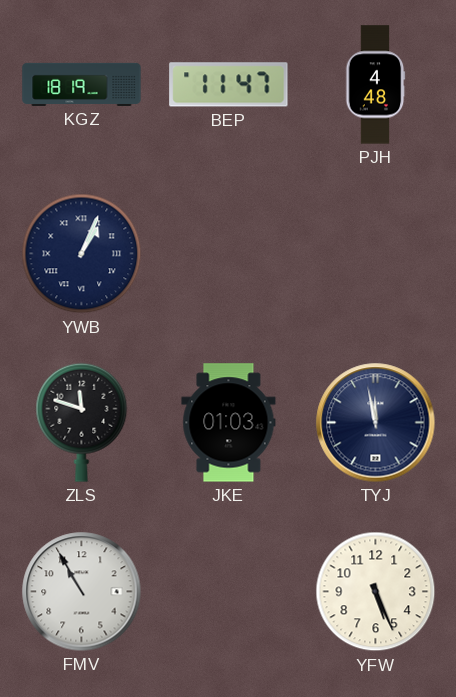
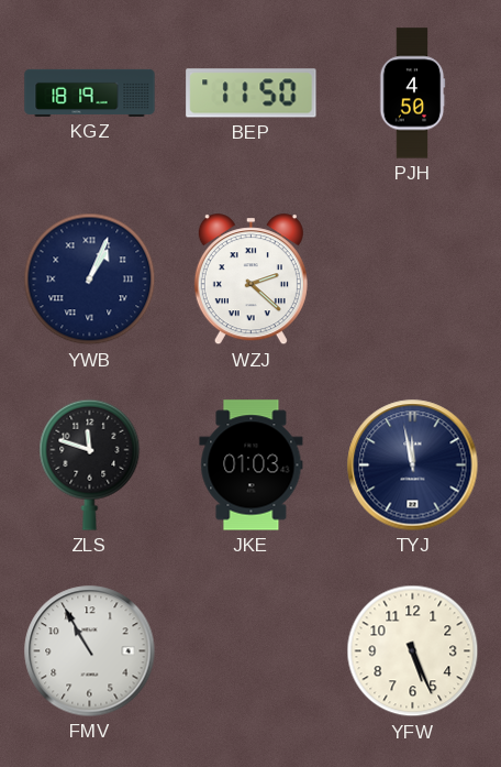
BEP: 11:47 -> 11:50
PJH: 4:48 -> 4:50
WZJ: none -> 2:22
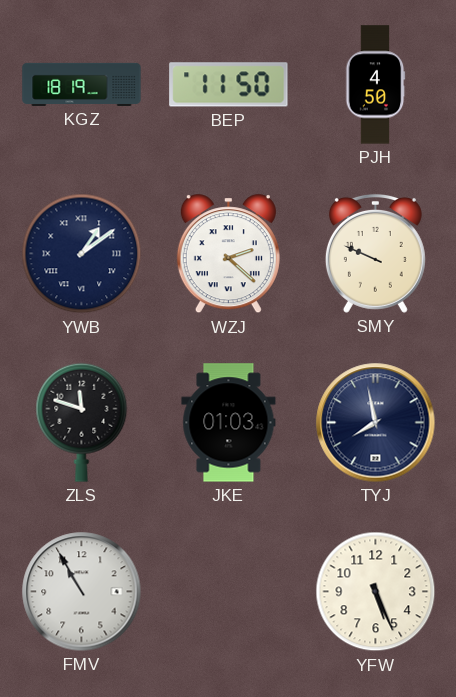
YWB: 1:04 -> 1:09
SMY: none -> 9:49
TYJ: 11:58 -> 7:58
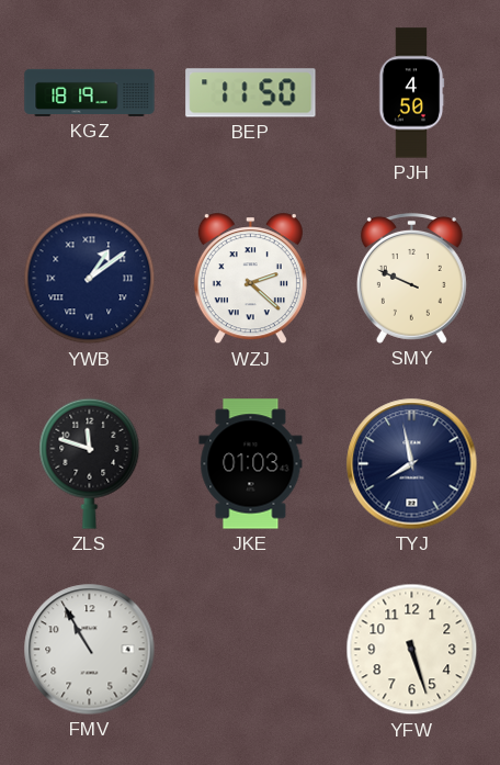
YFW: 5:26 -> 5:27
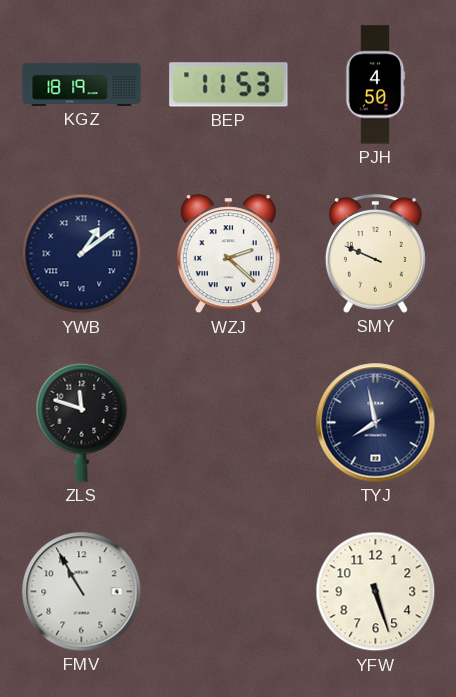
BEP: 11:50 -> 11:53
JKE: 01:03 -> none
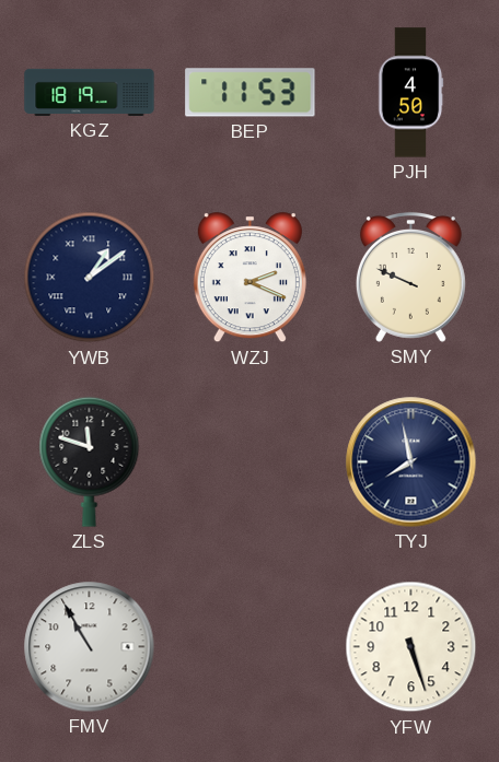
WZJ: 2:22 -> 2:19
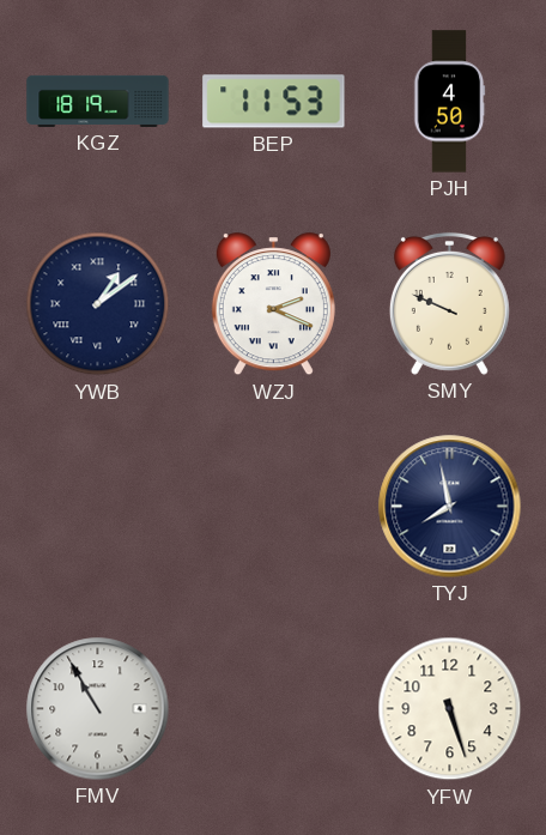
ZLS: 11:48 -> none
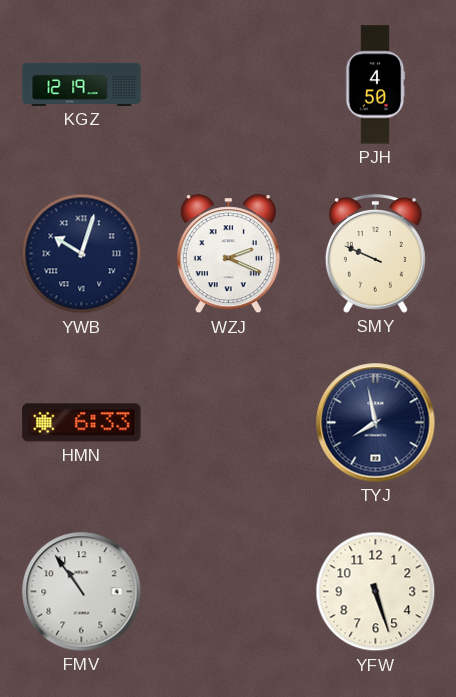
KGZ: 18:19 -> 12:19
BEP: 11:53 -> none
YWB: 1:09 -> 10:03
HMN: none -> 6:33
FMV: 10:55 -> 10:54
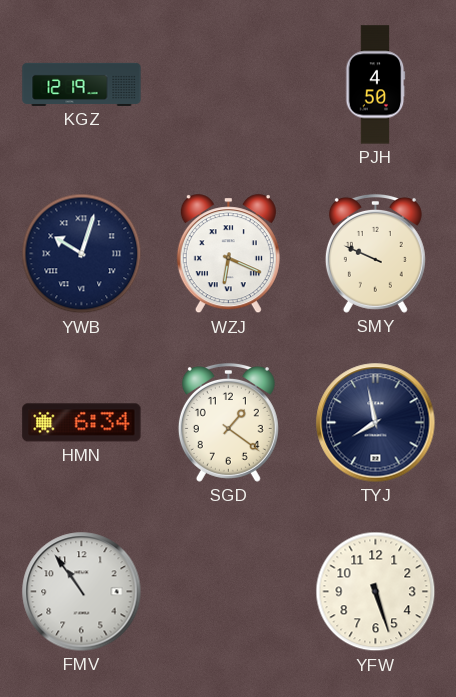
WZJ: 2:19 -> 6:19
HMN: 6:33 -> 6:34
SGD: none -> 1:21
